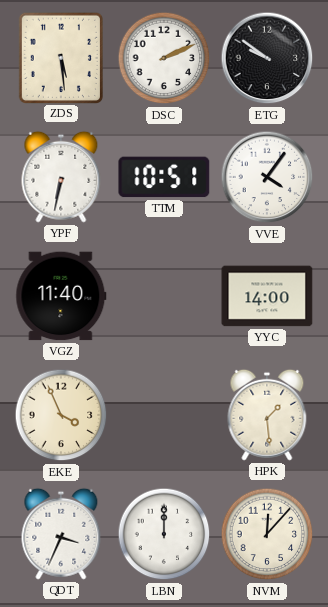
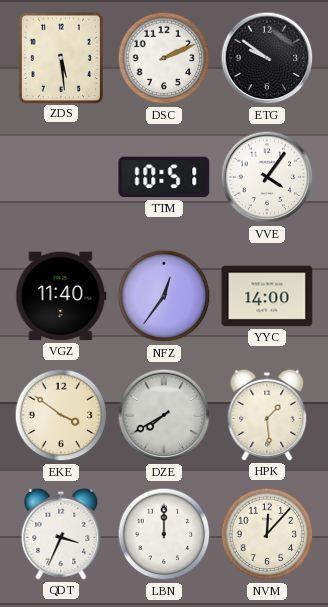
YPF: 6:32 -> none
NFZ: none -> 12:36
EKE: 3:56 -> 3:51
DZE: none -> 7:40
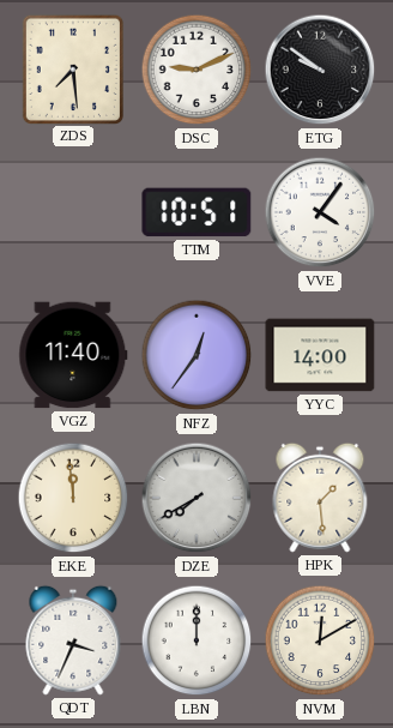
ZDS: 5:29 -> 7:29
DSC: 2:11 -> 9:11
EKE: 3:51 -> 11:59
NVM: 12:07 -> 12:10
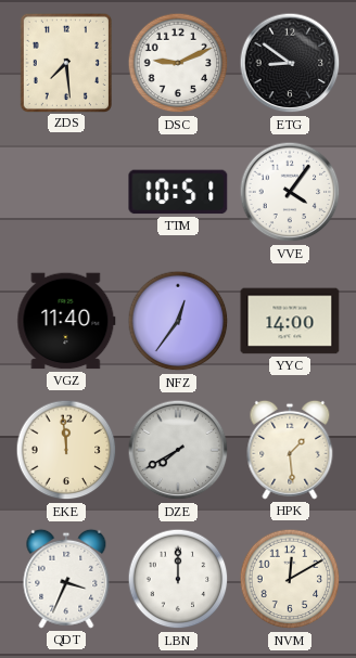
ETG: 9:51 -> 8:51
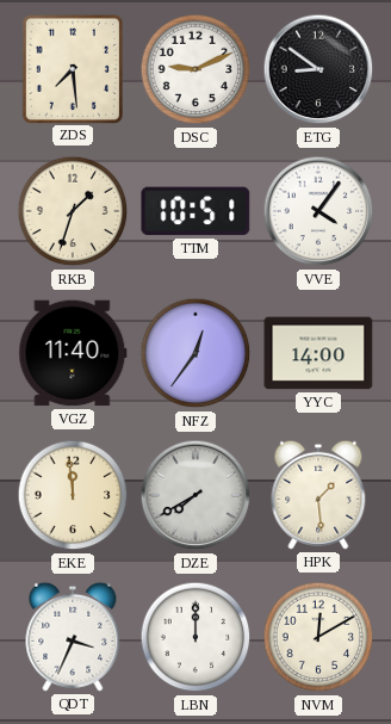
RKB: none -> 1:33
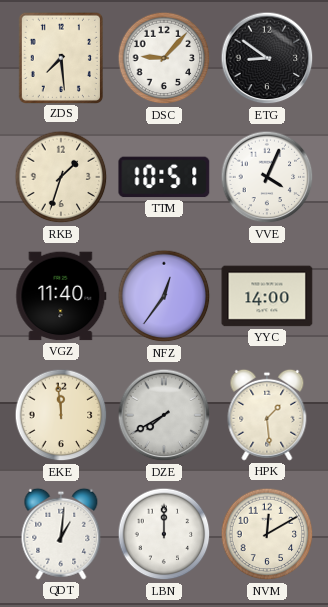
DSC: 9:11 -> 9:07
VVE: 4:06 -> 4:04
QDT: 3:34 -> 1:01
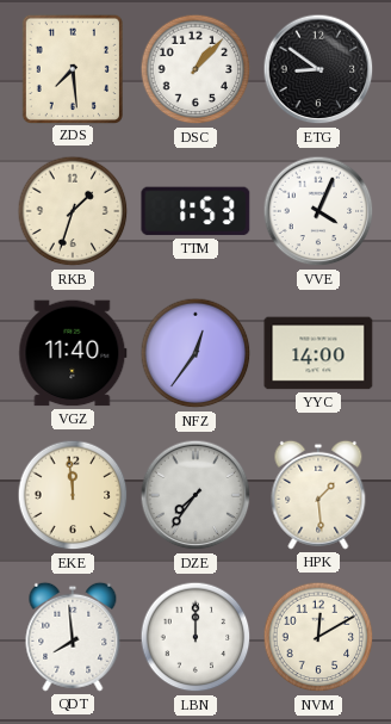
DSC: 9:07 -> 1:07
TTM: 10:51 -> 1:53
DZE: 7:40 -> 7:36
QDT: 1:01 -> 7:59
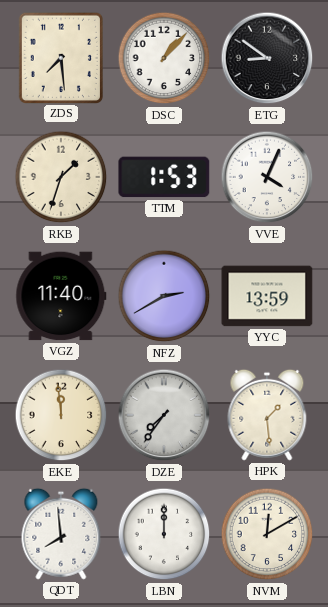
NFZ: 12:36 -> 2:40
YYC: 14:00 -> 13:59
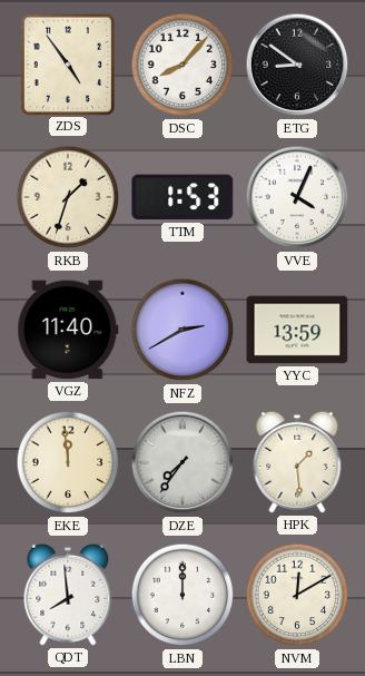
ZDS: 7:29 -> 4:54
DSC: 1:07 -> 8:07
